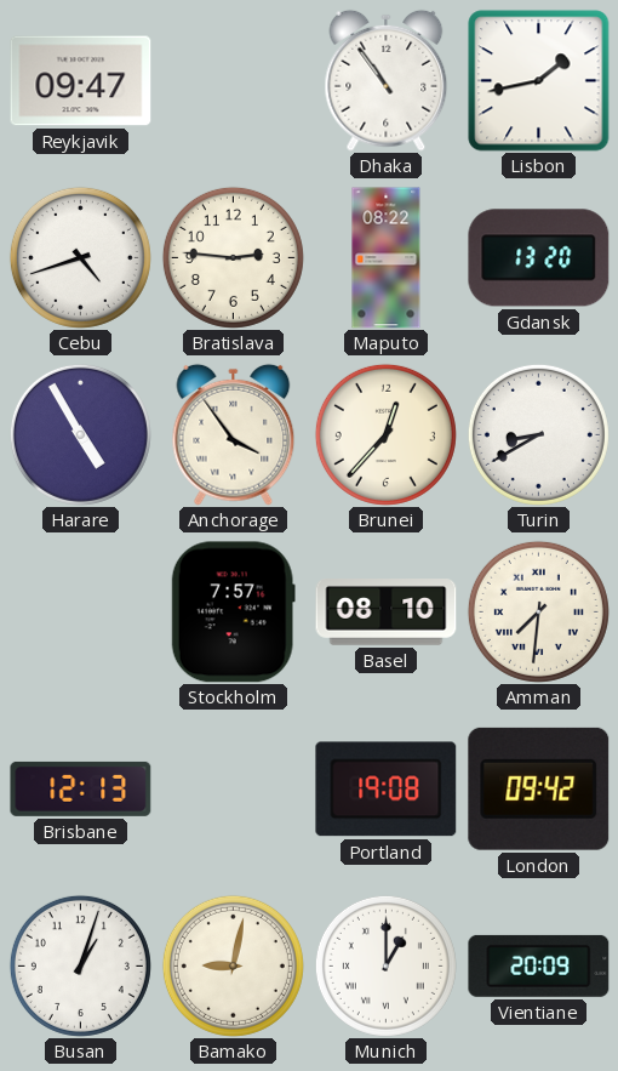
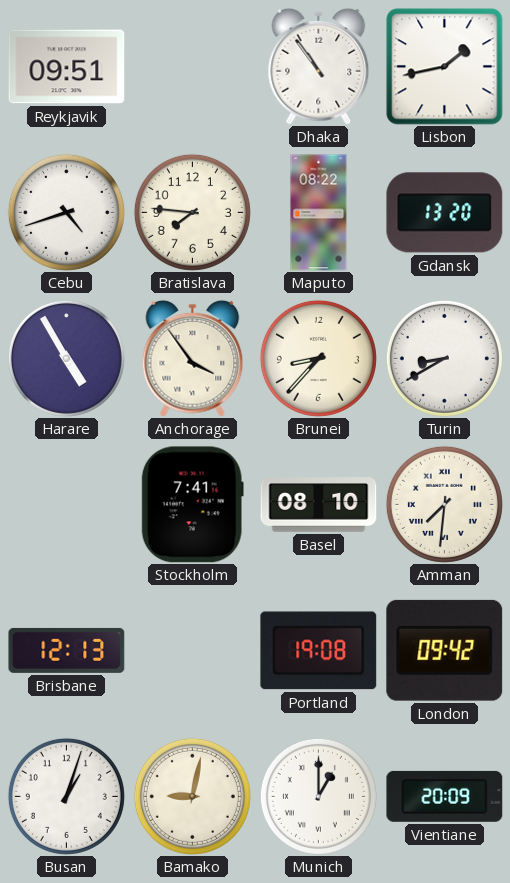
Reykjavik: 09:47 -> 09:51
Bratislava: 2:46 -> 7:46
Brunei: 12:37 -> 8:37
Stockholm: 7:57 -> 7:41
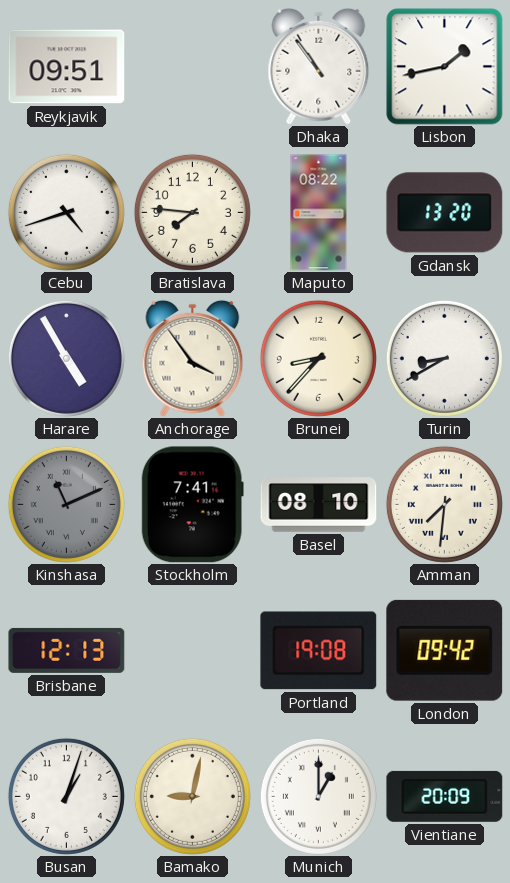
Kinshasa: none -> 11:11
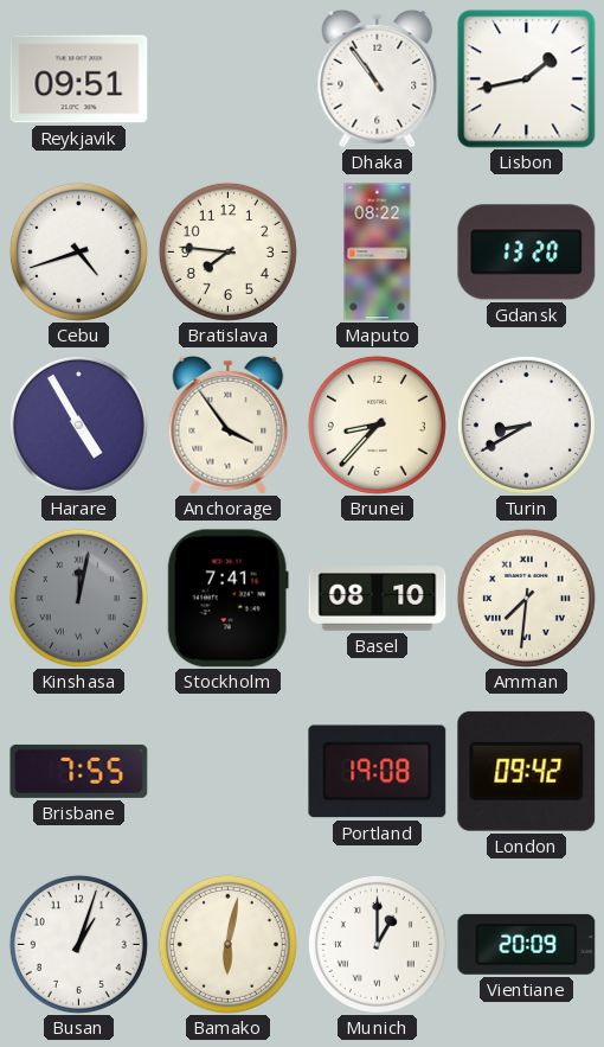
Kinshasa: 11:11 -> 12:02
Brisbane: 12:13 -> 7:55
Bamako: 9:02 -> 6:02
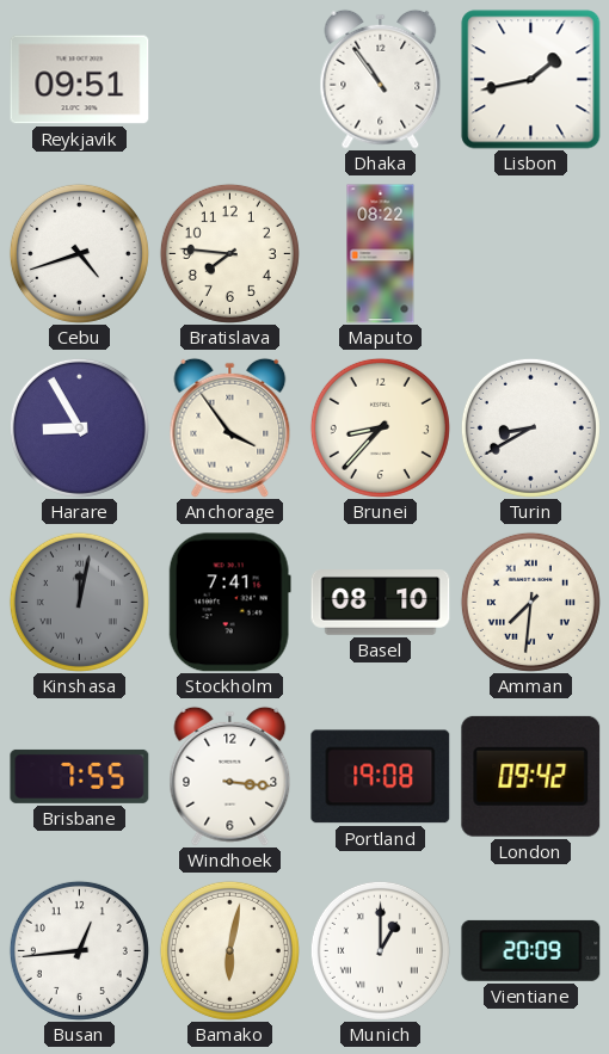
Gdansk: 13:20 -> none
Harare: 4:55 -> 8:55
Windhoek: none -> 3:16
Busan: 1:03 -> 12:44
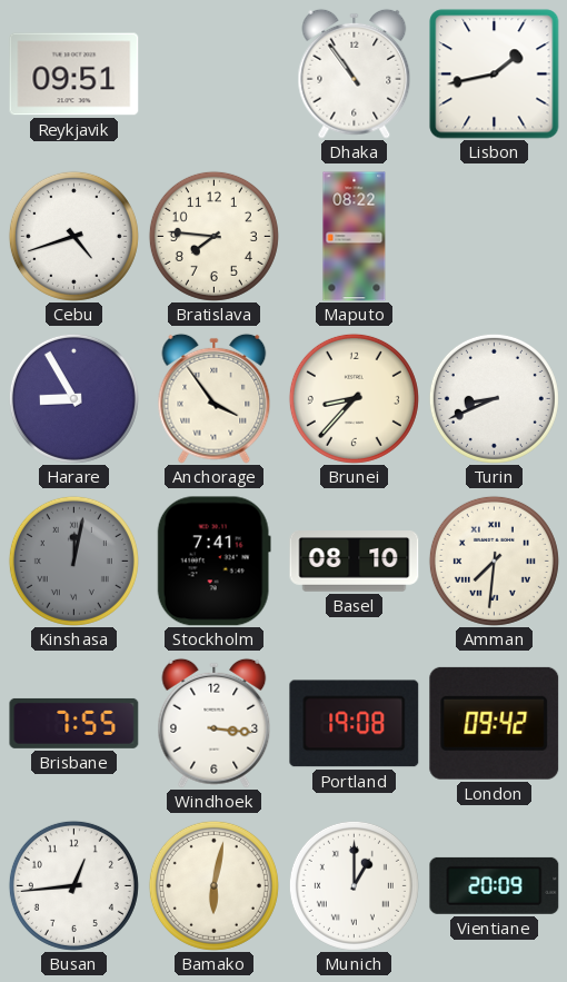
Turin: 8:40 -> 8:41
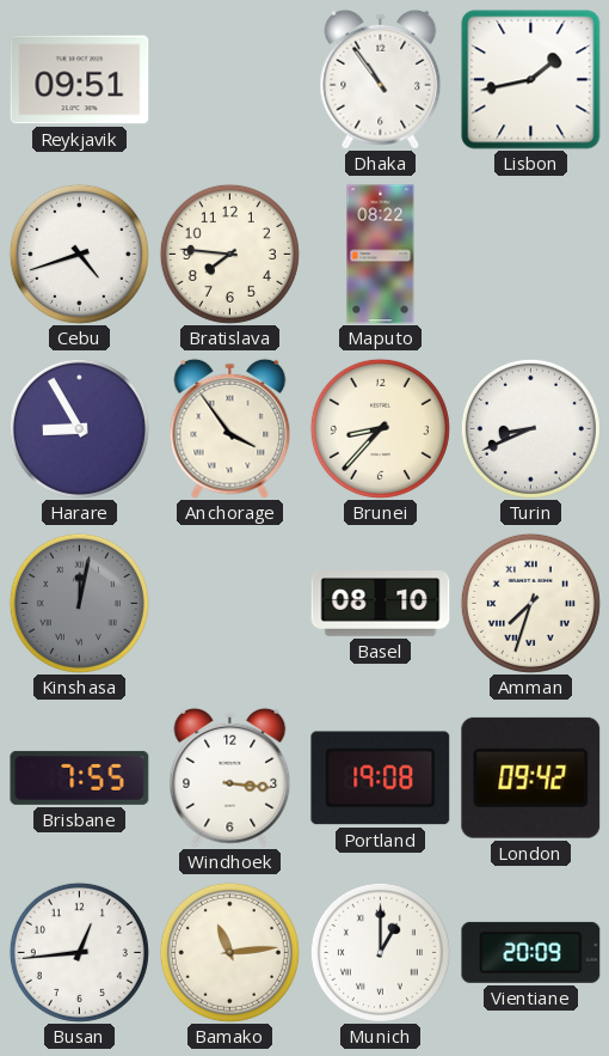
Stockholm: 7:41 -> none
Amman: 7:31 -> 7:33
Bamako: 6:02 -> 11:14
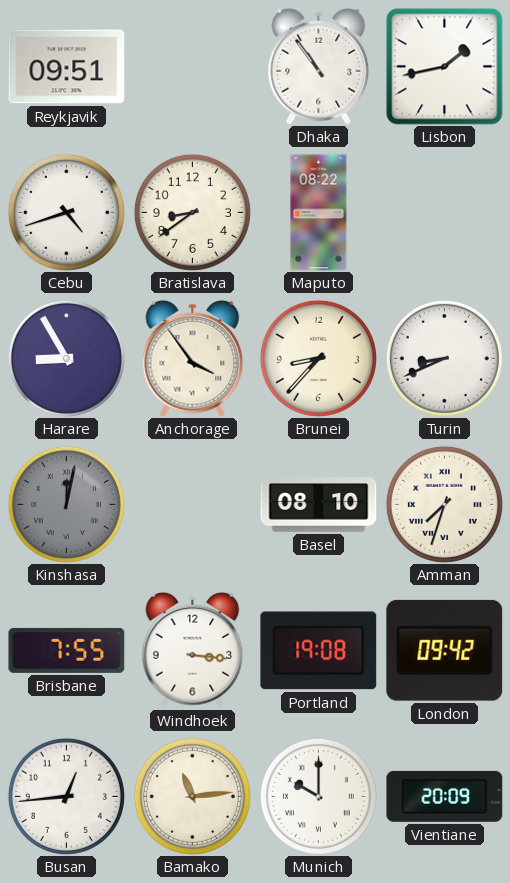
Bratislava: 7:46 -> 8:39
Munich: 1:00 -> 10:00
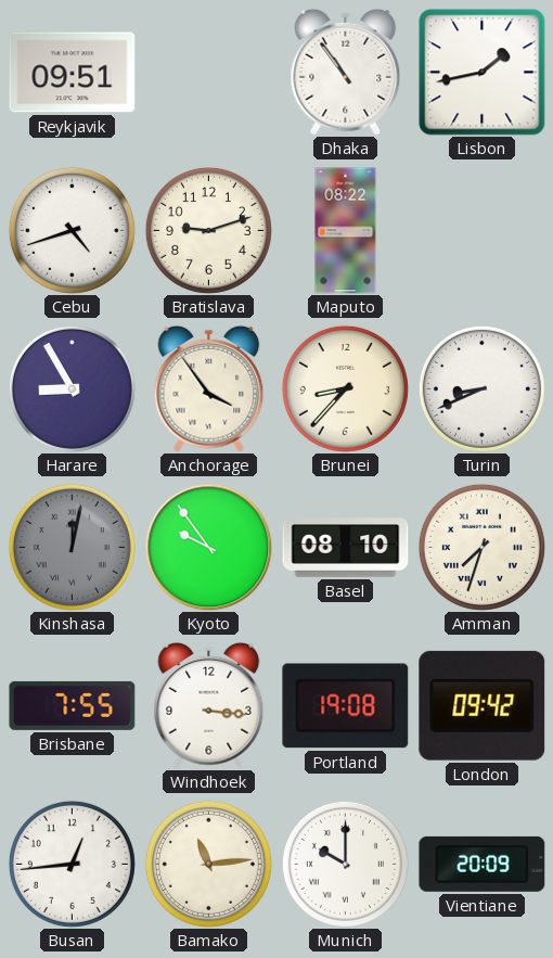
Bratislava: 8:39 -> 9:12
Kyoto: none -> 9:54
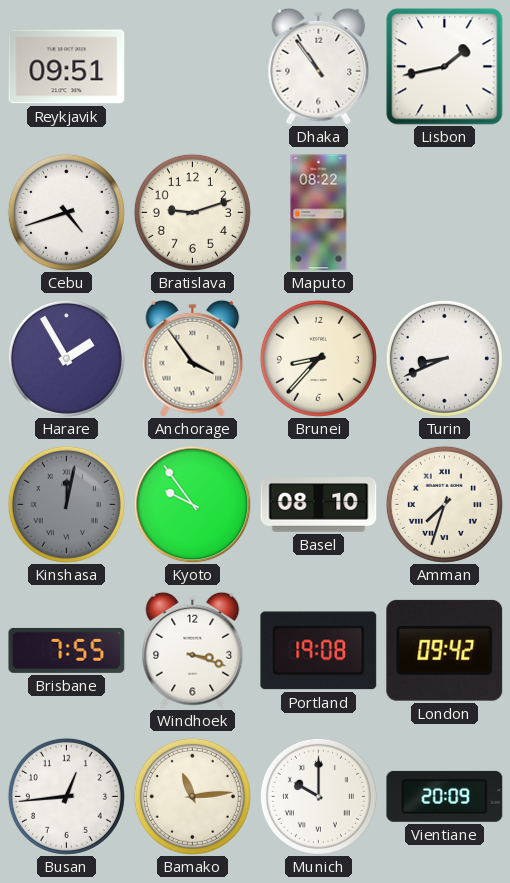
Harare: 8:55 -> 1:55
Windhoek: 3:16 -> 3:18
